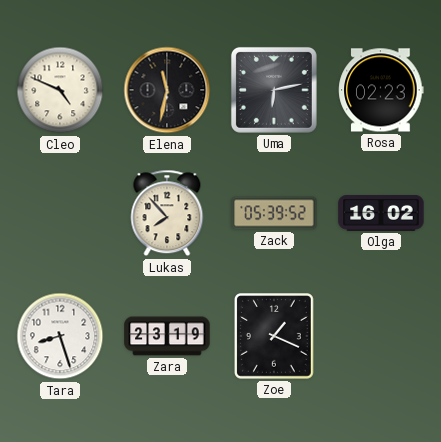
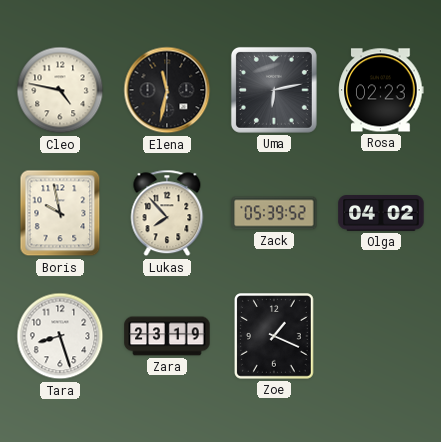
Cleo: 4:49 -> 4:47
Boris: none -> 9:58
Olga: 16:02 -> 04:02
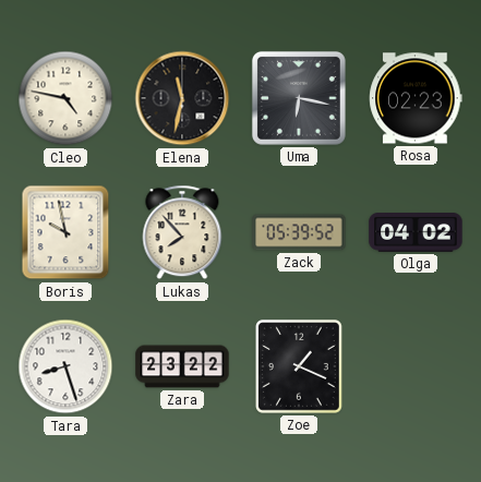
Uma: 6:13 -> 6:17
Zara: 23:19 -> 23:22
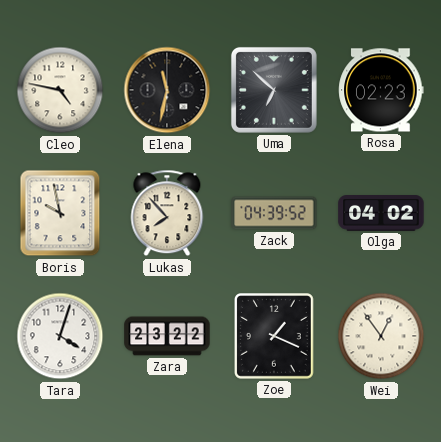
Uma: 6:17 -> 6:52
Zack: 05:39 -> 04:39
Tara: 8:27 -> 4:03
Wei: none -> 12:54
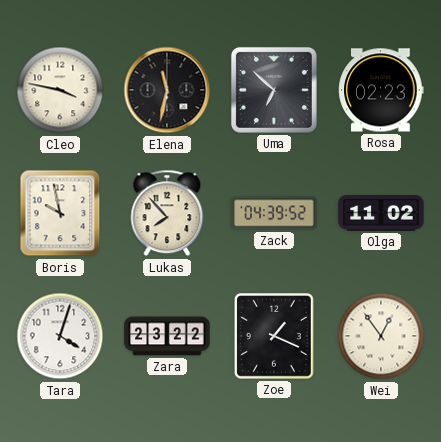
Cleo: 4:47 -> 3:47
Olga: 04:02 -> 11:02
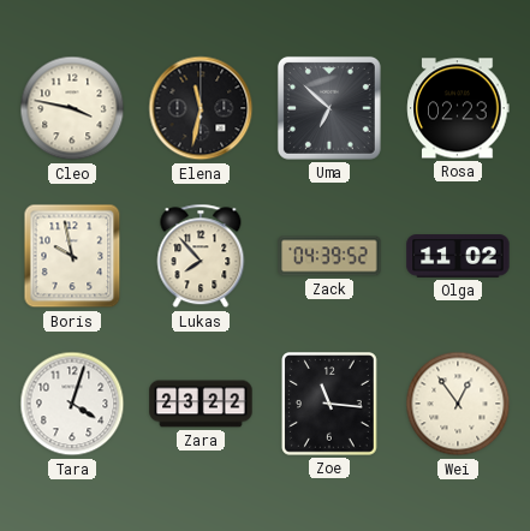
Zoe: 1:19 -> 11:16
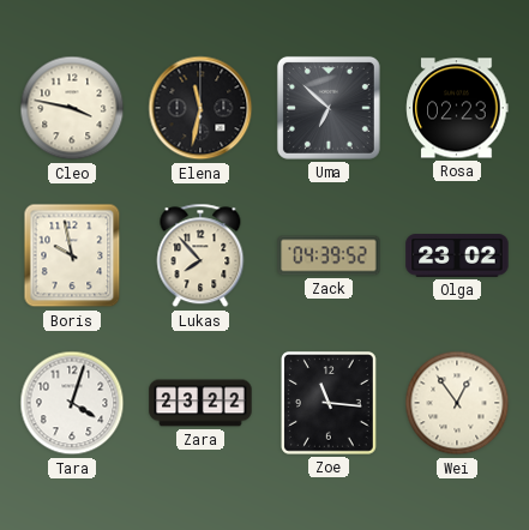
Olga: 11:02 -> 23:02
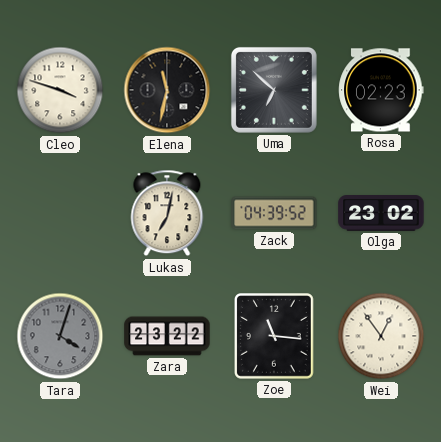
Cleo: 3:47 -> 3:48
Boris: 9:58 -> none
Lukas: 7:53 -> 7:02
Tara dial: white -> grey
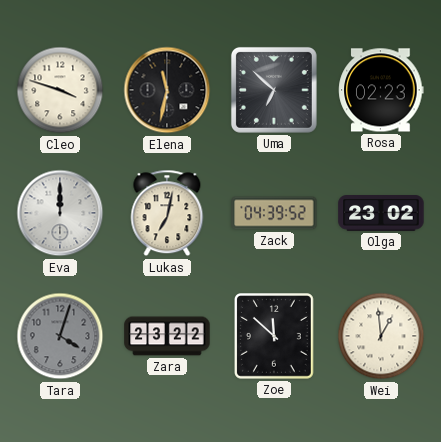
Eva: none -> 12:00
Zoe: 11:16 -> 11:52
Wei: 12:54 -> 12:59
